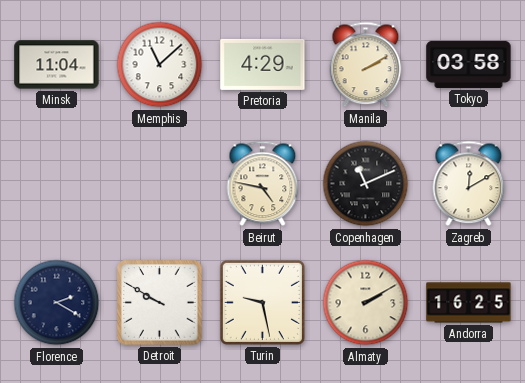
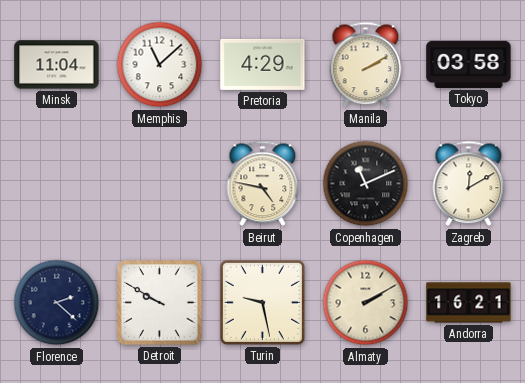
Florence: 2:20 -> 2:22
Andorra: 16:25 -> 16:21
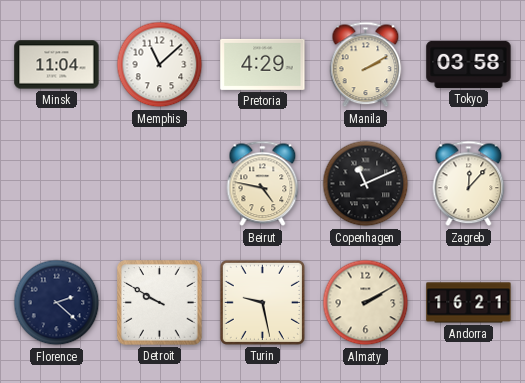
Zagreb: 12:10 -> 12:07
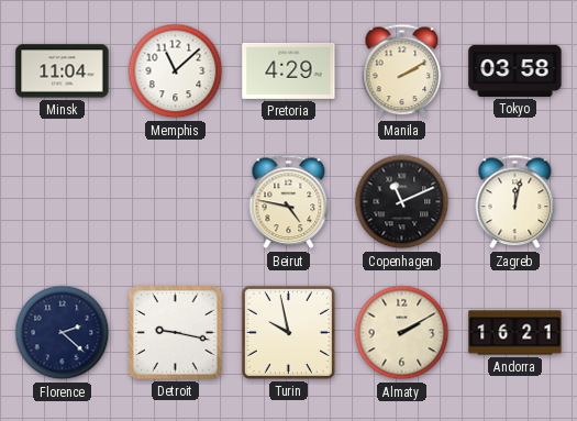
Zagreb: 12:07 -> 12:02
Detroit: 9:50 -> 9:17
Turin: 9:28 -> 9:58
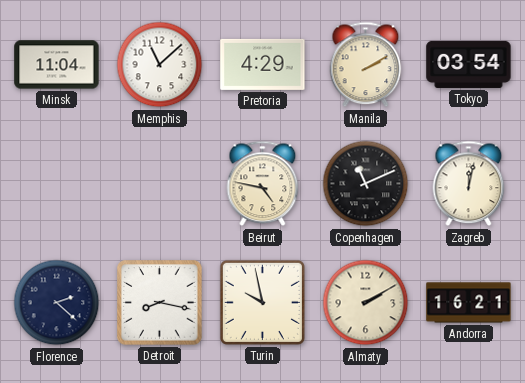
Tokyo: 03:58 -> 03:54
Detroit: 9:17 -> 8:17
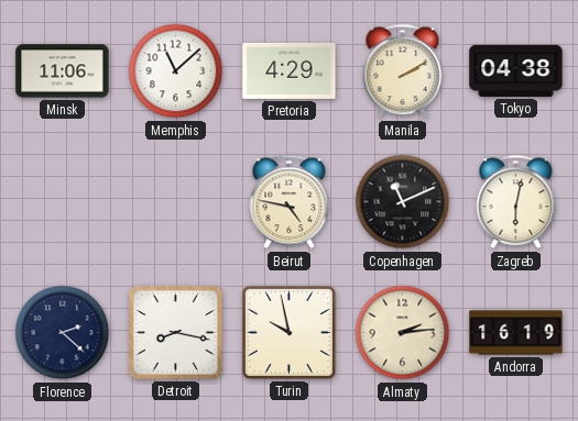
Minsk: 11:04 -> 11:06
Tokyo: 03:54 -> 04:38
Zagreb: 12:02 -> 6:02
Almaty: 2:10 -> 2:14
Andorra: 16:21 -> 16:19
